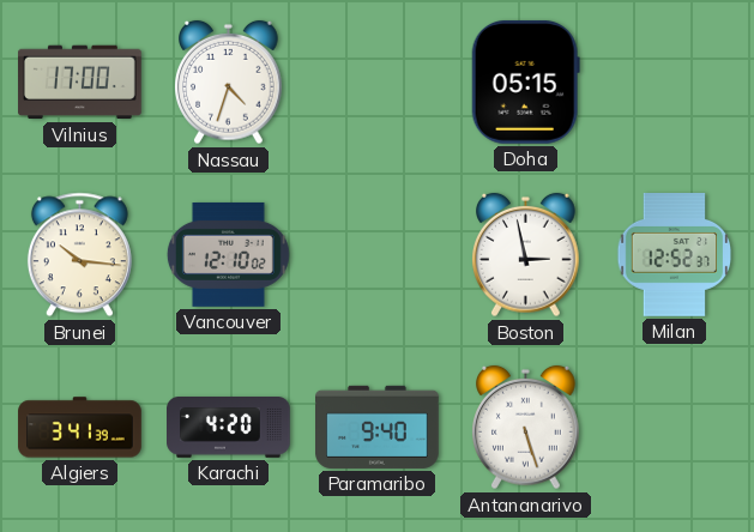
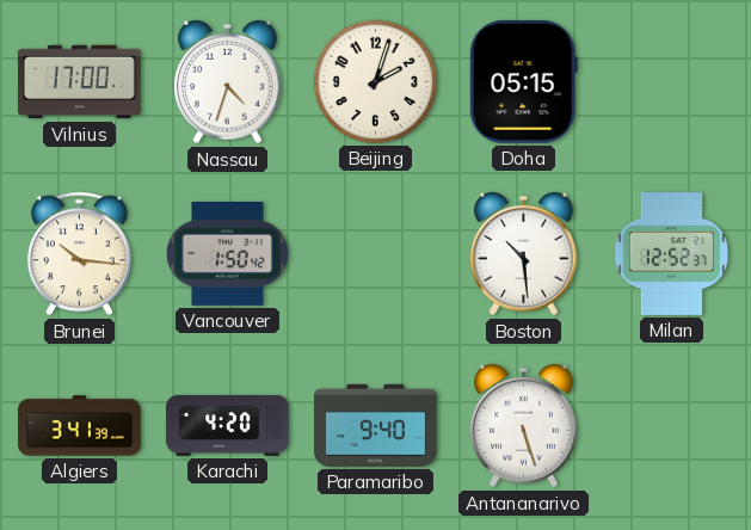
Beijing: none -> 2:03
Vancouver: 12:10 -> 1:50
Boston: 2:58 -> 10:29
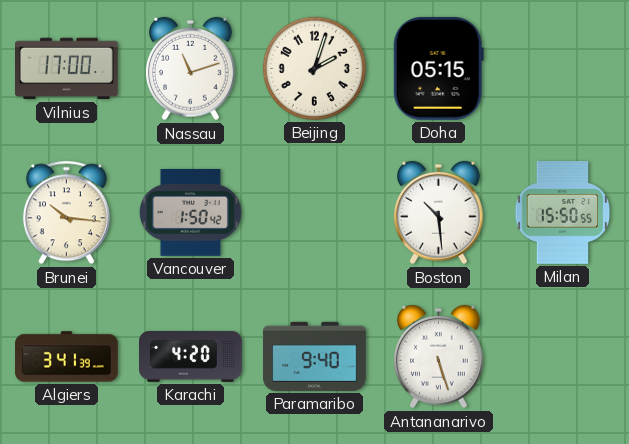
Nassau: 4:33 -> 11:12
Milan: 12:52 -> 15:50
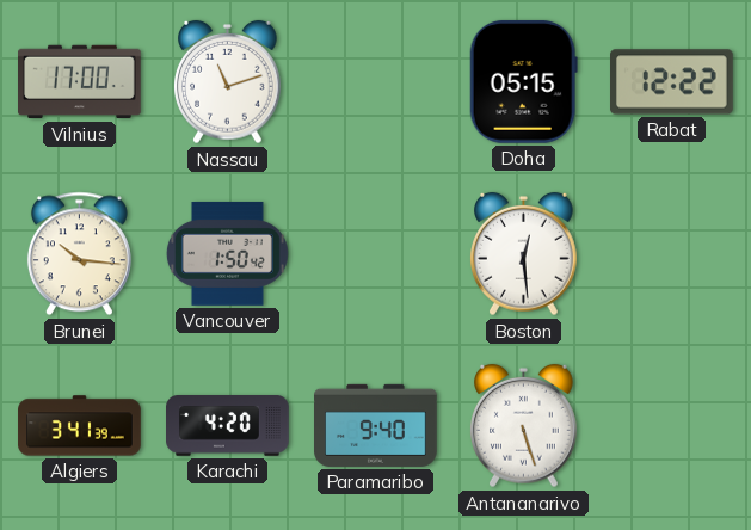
Beijing: 2:03 -> none
Rabat: none -> 12:22
Boston: 10:29 -> 12:29
Milan: 15:50 -> none
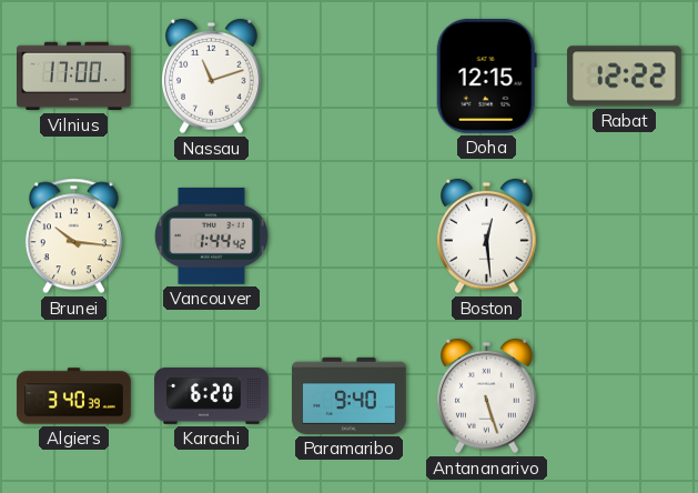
Doha: 05:15 -> 12:15
Vancouver: 1:50 -> 1:44
Algiers: 3:41 -> 3:40
Karachi: 4:20 -> 6:20
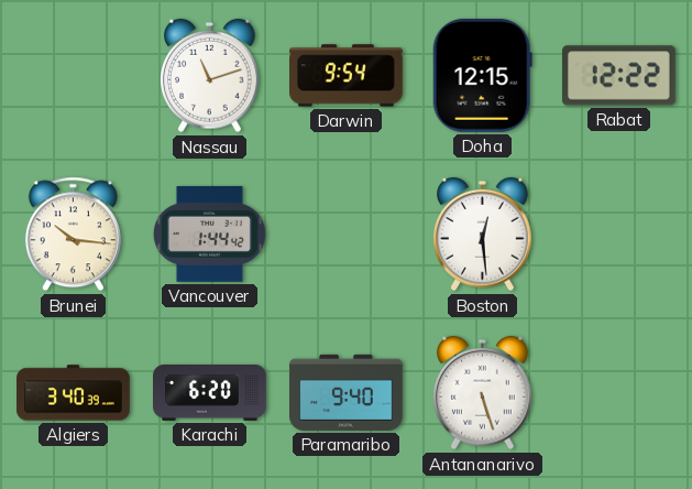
Vilnius: 17:00 -> none
Darwin: none -> 9:54
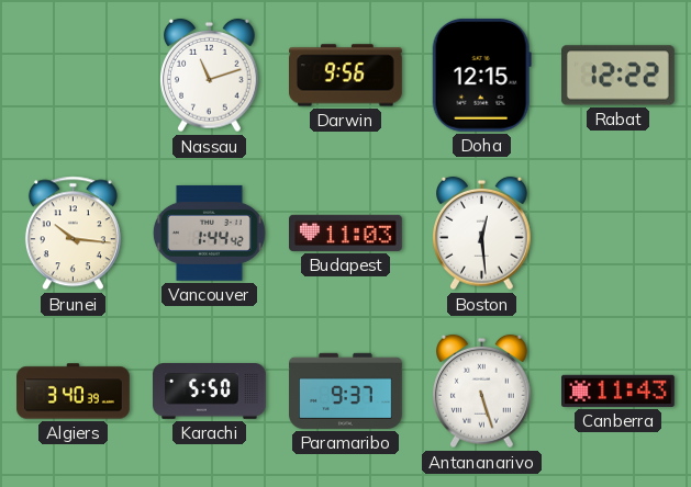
Darwin: 9:54 -> 9:56
Budapest: none -> 11:03
Karachi: 6:20 -> 5:50
Paramaribo: 9:40 -> 9:37
Canberra: none -> 11:43
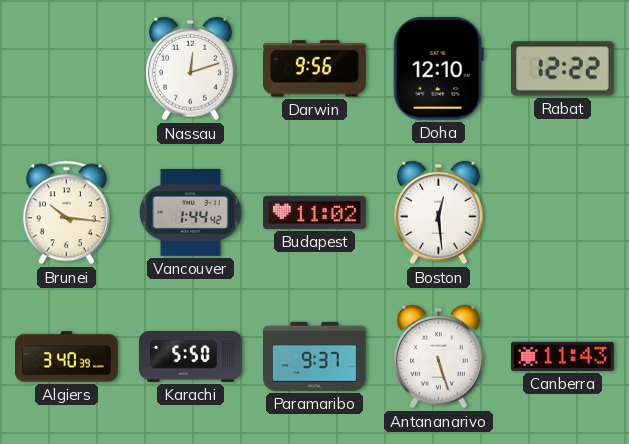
Nassau: 11:12 -> 12:12
Doha: 12:15 -> 12:10
Budapest: 11:03 -> 11:02
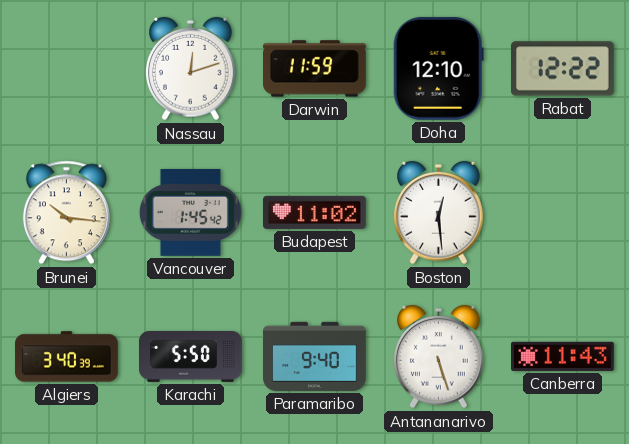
Darwin: 9:56 -> 11:59
Vancouver: 1:44 -> 1:45
Paramaribo: 9:37 -> 9:40
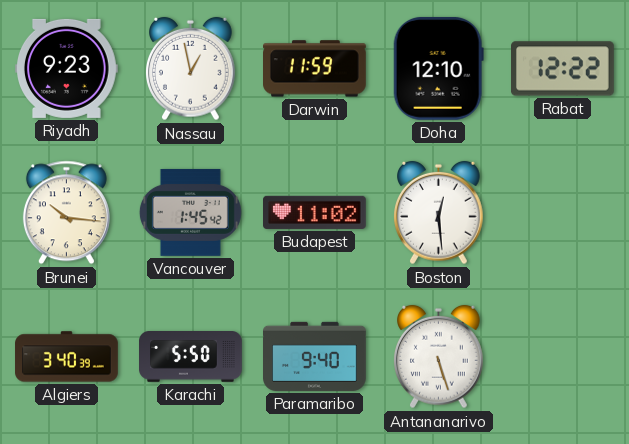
Riyadh: none -> 9:23
Nassau: 12:12 -> 12:58
Canberra: 11:43 -> none
